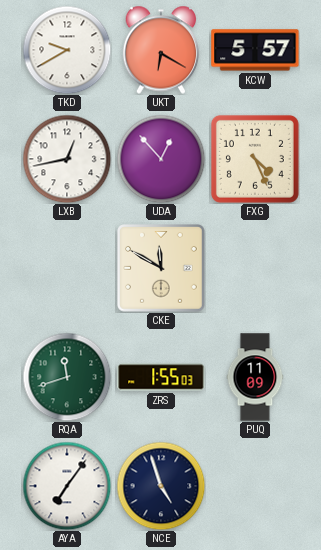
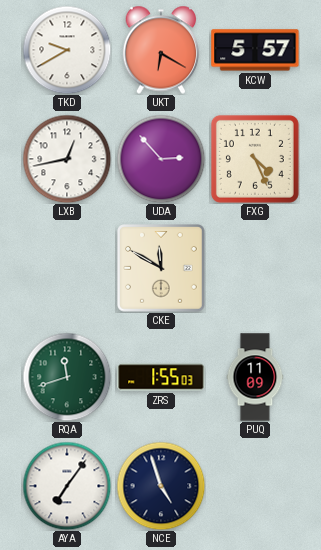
UDA: 12:53 -> 2:53
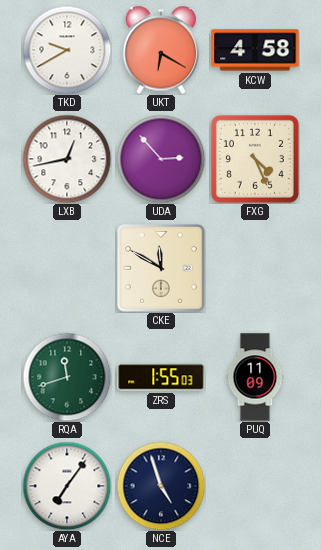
KCW: 5:57 -> 4:58
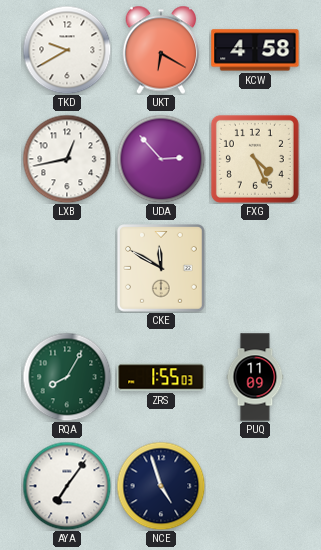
RQA: 11:42 -> 8:05
